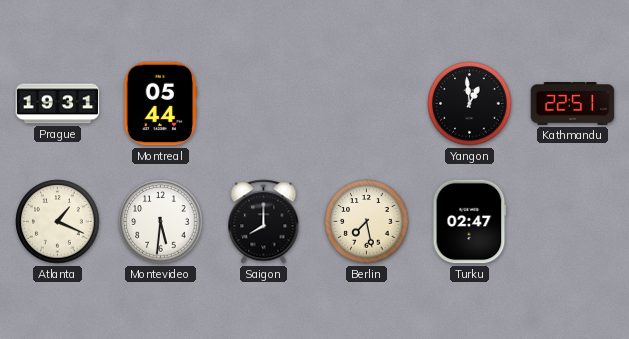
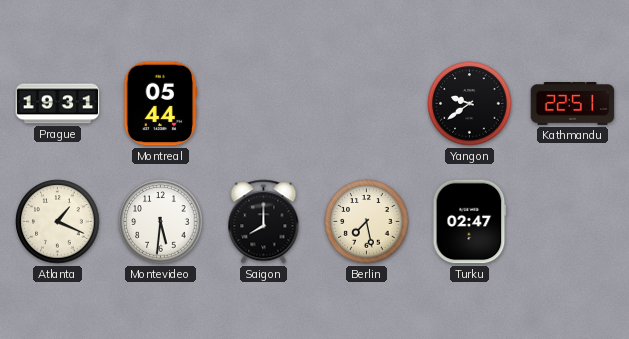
Yangon: 12:59 -> 9:39
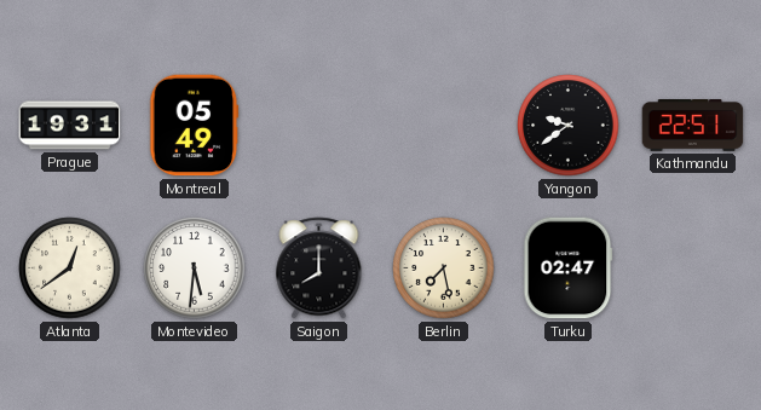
Montreal: 05:44 -> 05:49
Atlanta: 1:19 -> 12:39
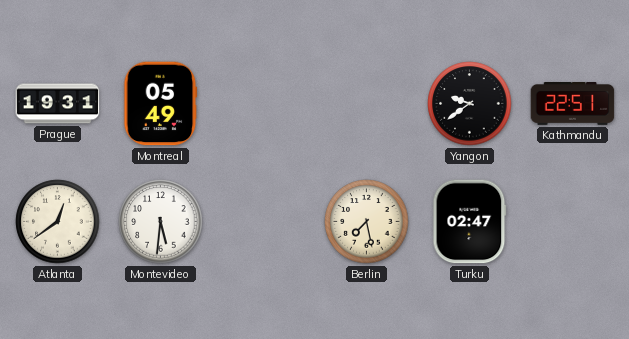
Saigon: 8:00 -> none
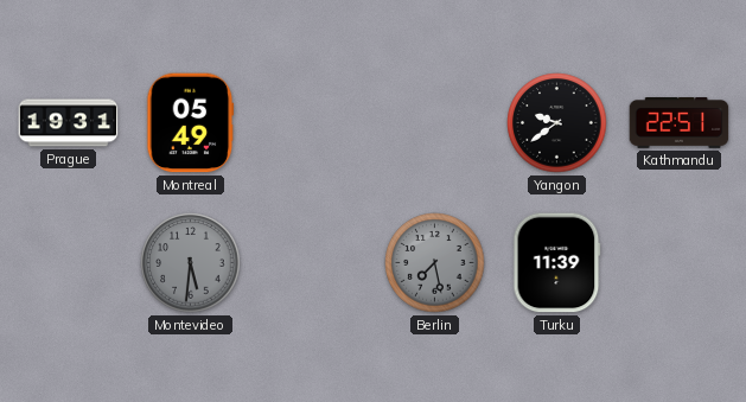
Atlanta: 12:39 -> none
Montevideo dial: white -> grey
Berlin dial: cream -> grey
Turku: 02:47 -> 11:39
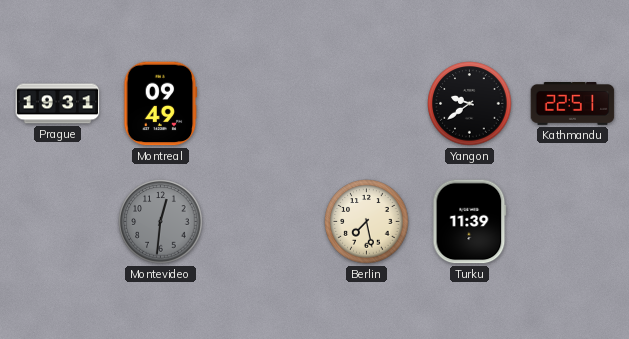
Montreal: 05:49 -> 09:49
Montevideo: 5:31 -> 12:31
Berlin dial: grey -> cream
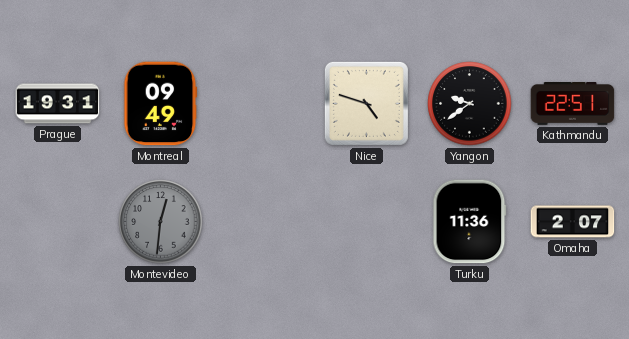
Nice: none -> 4:48
Berlin: 7:28 -> none
Turku: 11:39 -> 11:36
Omaha: none -> 2:07
